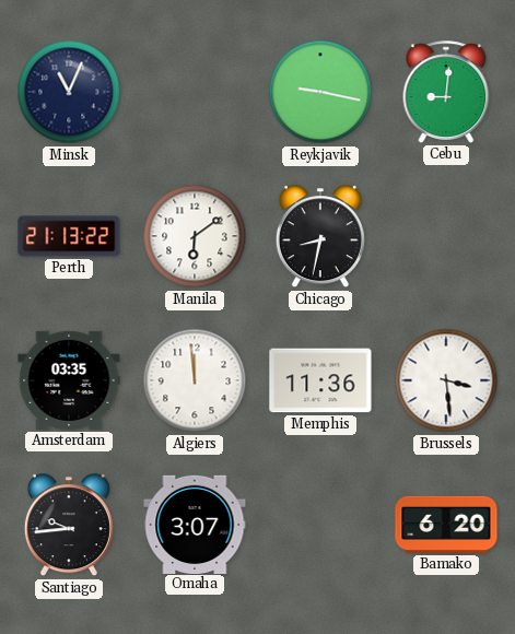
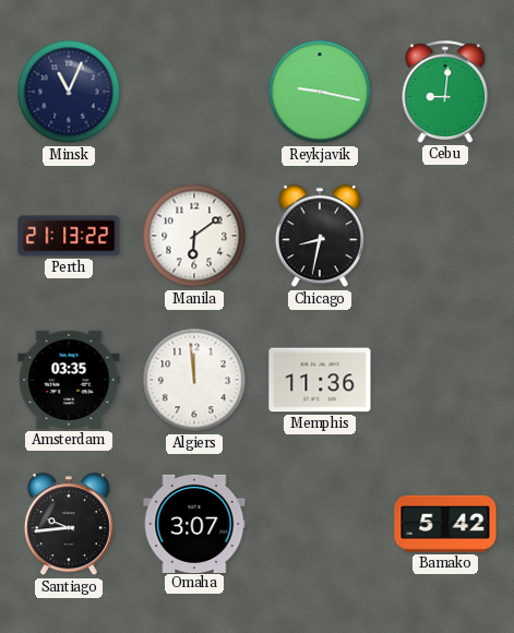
Brussels: 3:29 -> none
Bamako: 6:20 -> 5:42
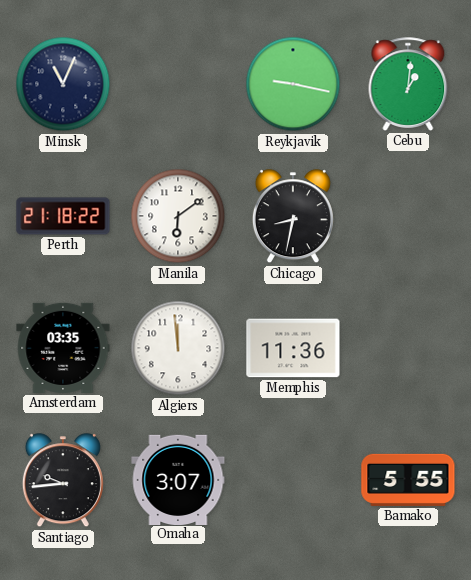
Cebu: 9:01 -> 1:01
Perth: 21:13 -> 21:18
Bamako: 5:42 -> 5:55
